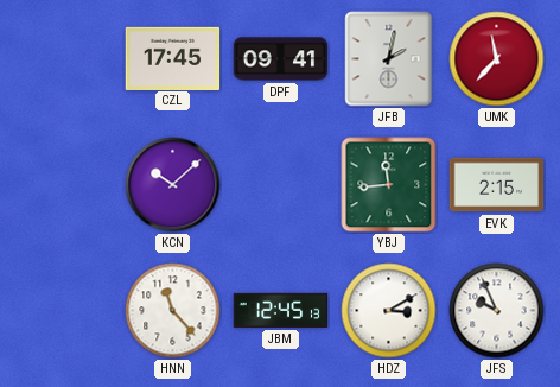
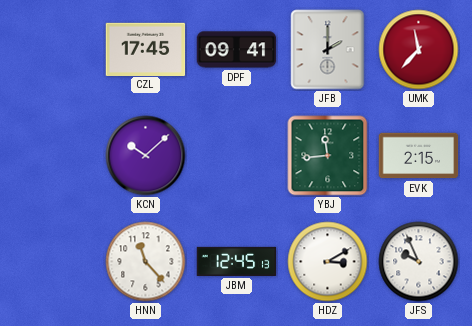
JFB: 2:02 -> 2:00
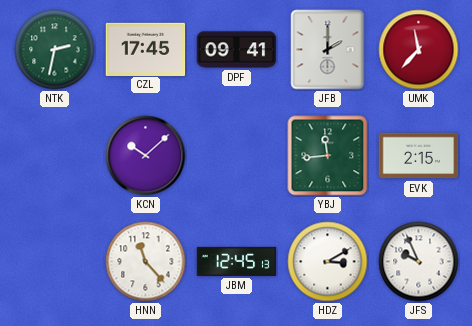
NTK: none -> 2:32
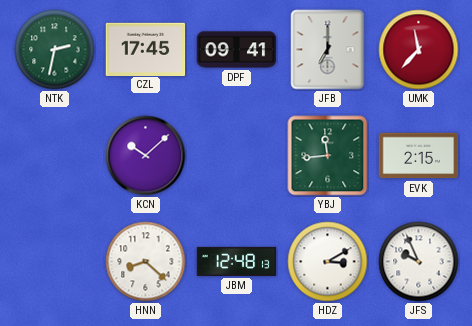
JFB: 2:00 -> 7:00
HNN: 11:23 -> 8:22
JBM: 12:45 -> 12:48
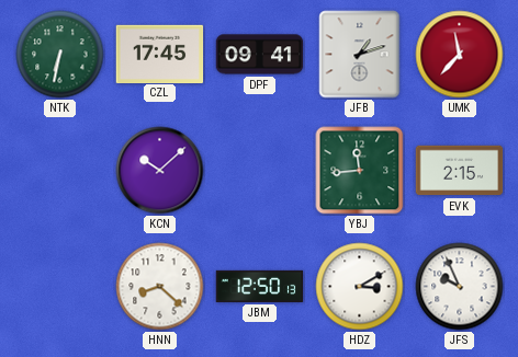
NTK: 2:32 -> 6:32
JFB: 7:00 -> 1:12
JBM: 12:48 -> 12:50
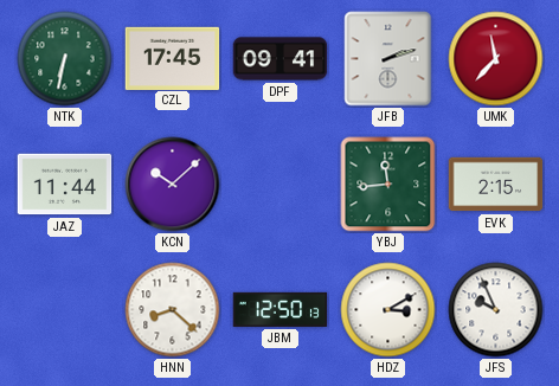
JFB: 1:12 -> 2:12
JAZ: none -> 11:44
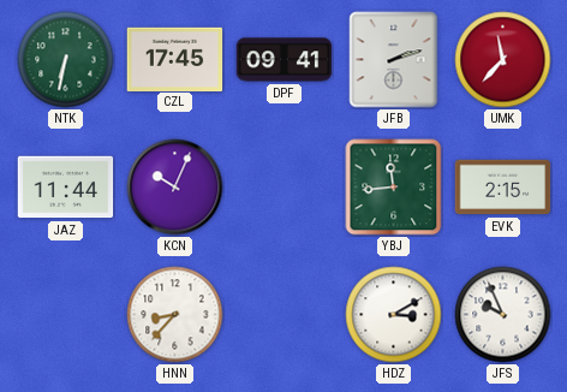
KCN: 10:08 -> 10:04
HNN: 8:22 -> 8:37
JBM: 12:50 -> none
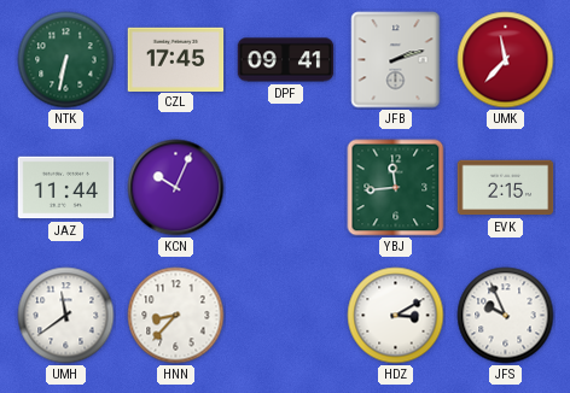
UMH: none -> 11:39
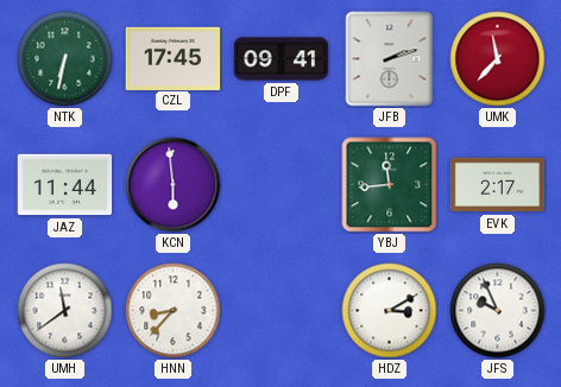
KCN: 10:04 -> 5:59
EVK: 2:15 -> 2:17
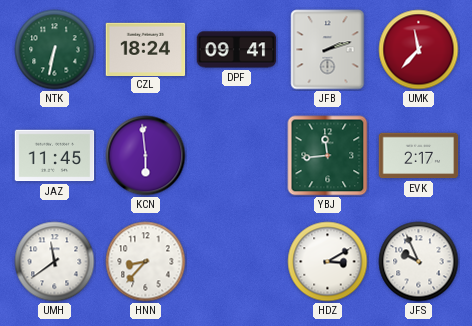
CZL: 17:45 -> 18:24
JAZ: 11:44 -> 11:45
